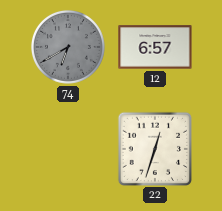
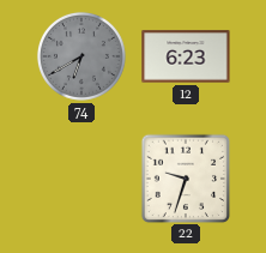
12: 6:57 -> 6:23
22: 12:33 -> 9:33
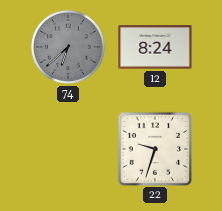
74: 6:40 -> 6:38
12: 6:23 -> 8:24
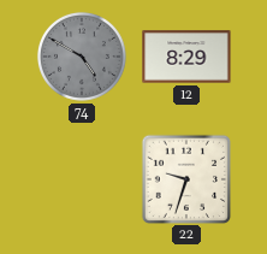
74: 6:38 -> 4:50
12: 8:24 -> 8:29
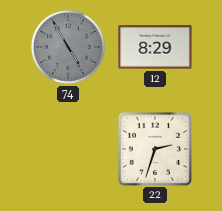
74: 4:50 -> 4:55
22: 9:33 -> 2:33
